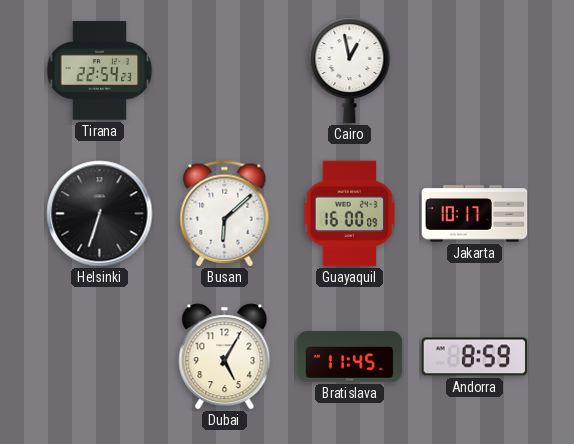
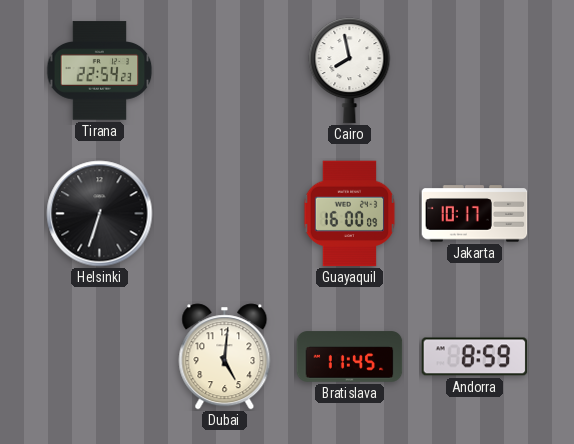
Cairo: 12:58 -> 7:58
Busan: 6:08 -> none
Dubai: 5:05 -> 5:01
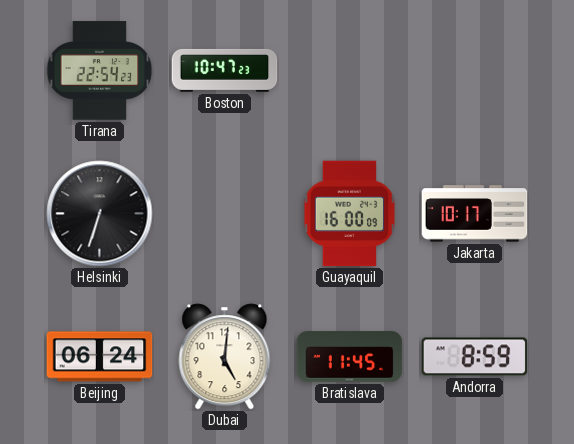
Boston: none -> 10:47
Cairo: 7:58 -> none
Beijing: none -> 06:24
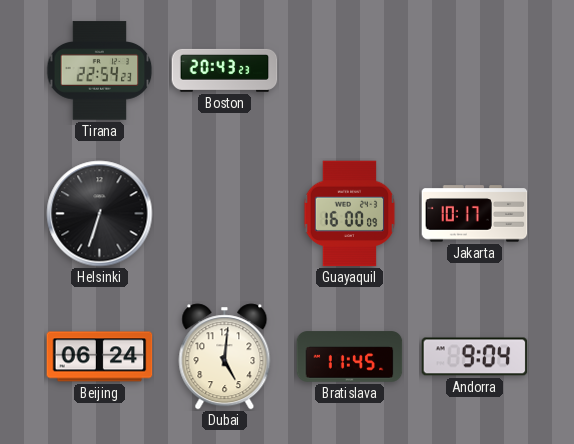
Boston: 10:47 -> 20:43
Andorra: 8:59 -> 9:04
